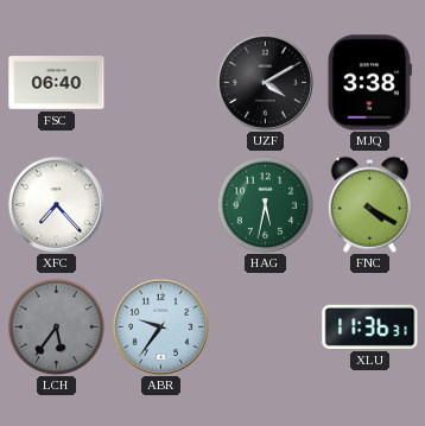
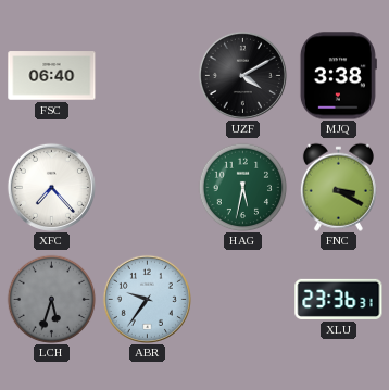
FNC: 4:20 -> 3:20
LCH: 5:36 -> 5:33
XLU: 11:36 -> 23:36
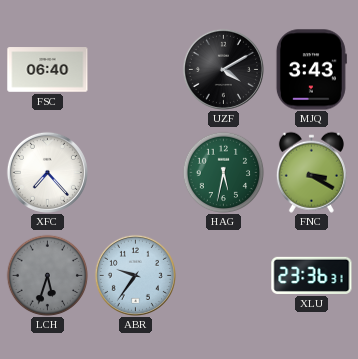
MJQ: 3:38 -> 3:43
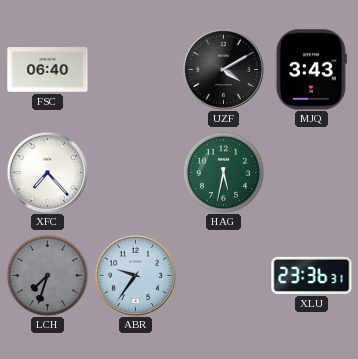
FNC: 3:20 -> none
LCH: 5:33 -> 7:33
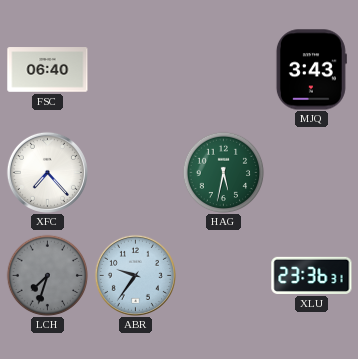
UZF: 4:10 -> none
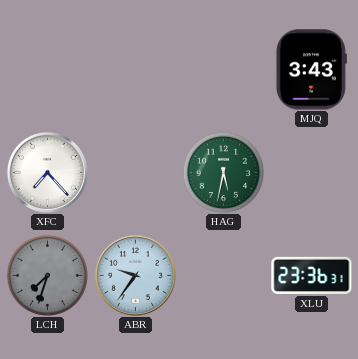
FSC: 06:40 -> none
